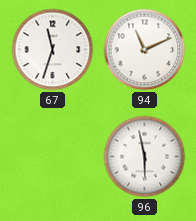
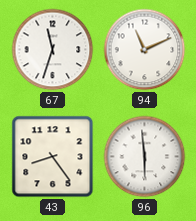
43: none -> 8:24
96: 5:58 -> 5:59
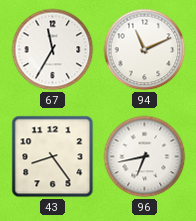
67: 11:33 -> 11:35
96: 5:59 -> 6:43
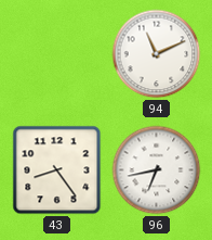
67: 11:35 -> none
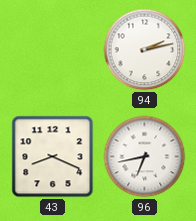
94: 11:11 -> 2:13
43: 8:24 -> 8:19
